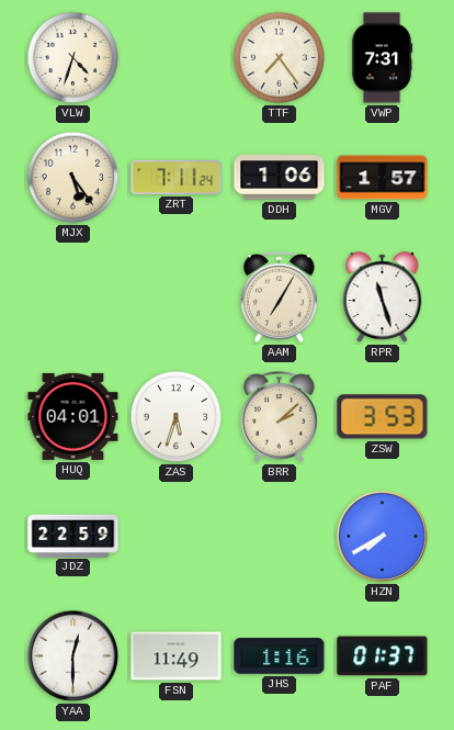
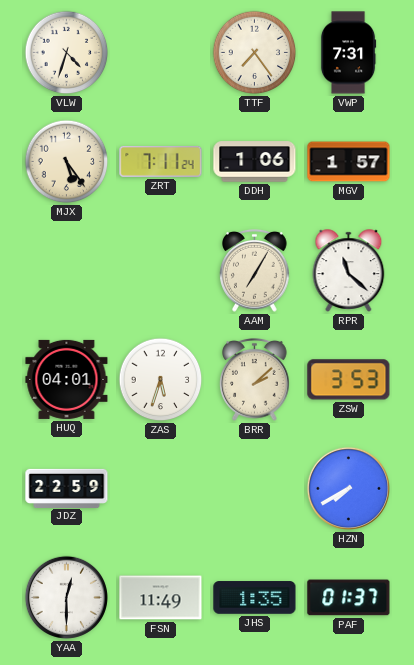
RPR: 11:27 -> 11:22
JHS: 1:16 -> 1:35
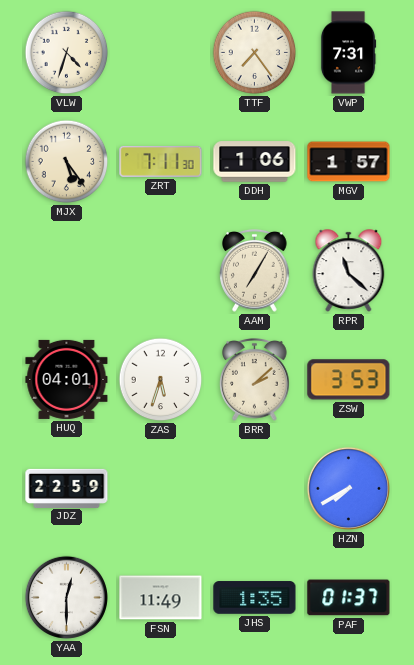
ZRT: 7:11:24 -> 7:11:30
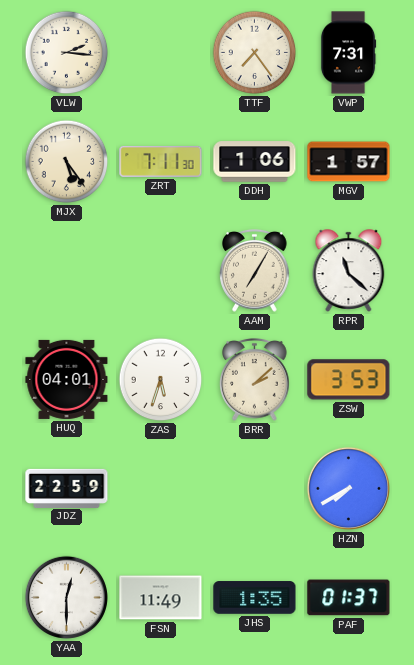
VLW: 4:33 -> 2:16
